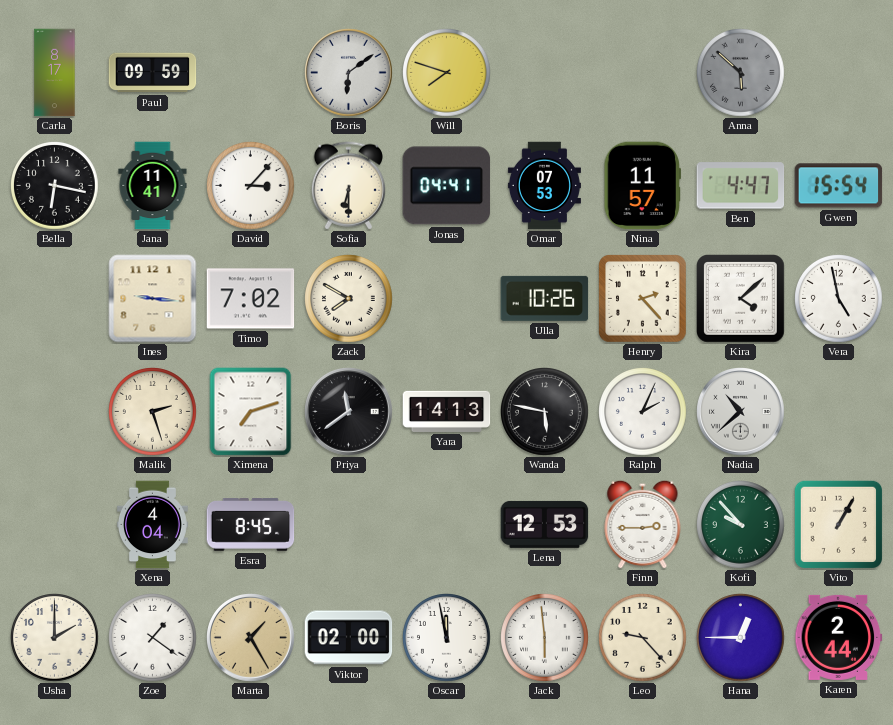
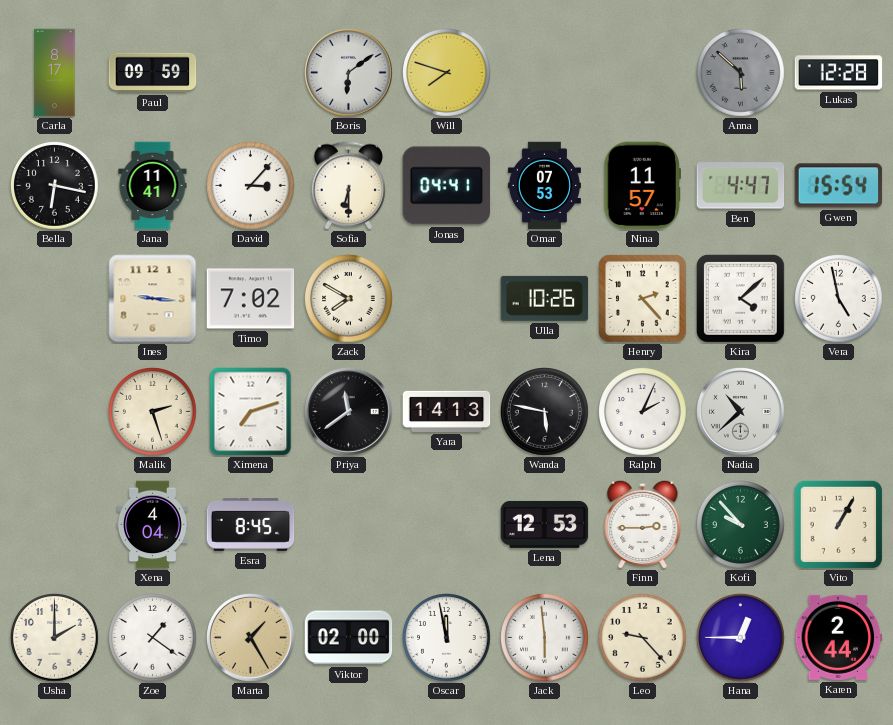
Lukas: none -> 12:28
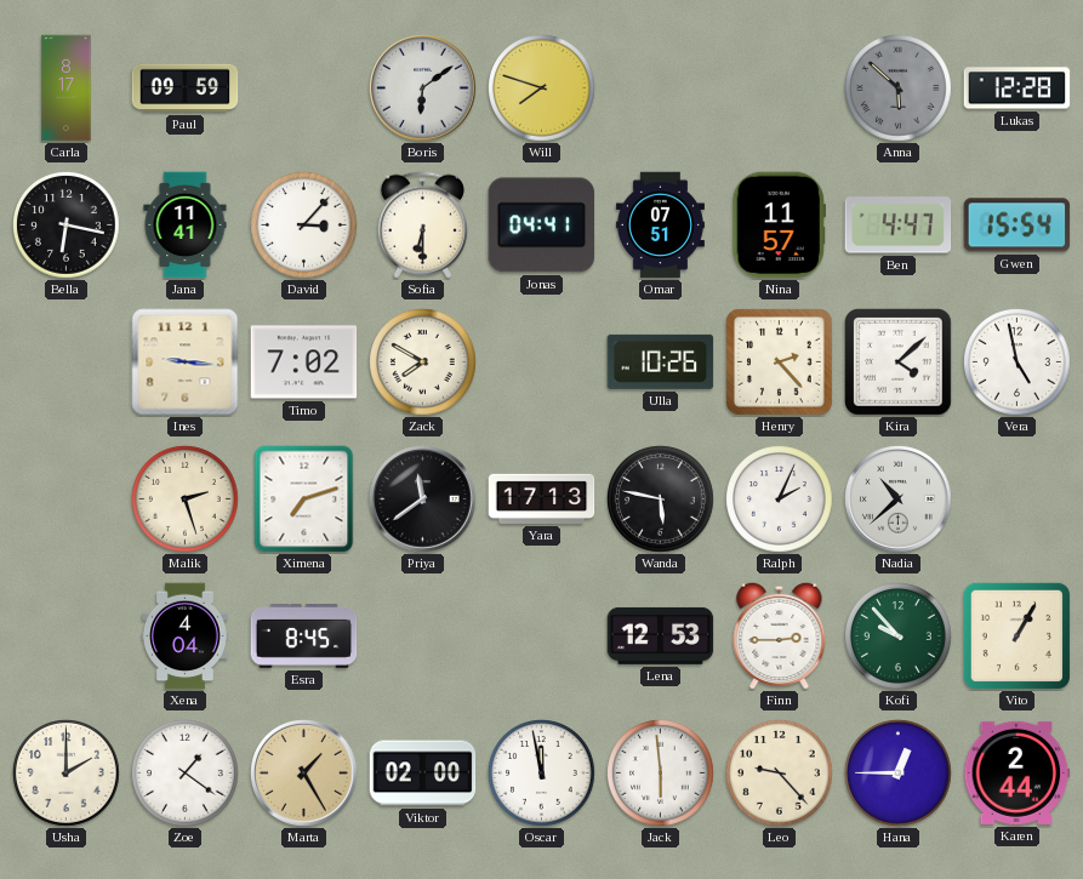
Omar: 07:53 -> 07:51
Yara: 14:13 -> 17:13
